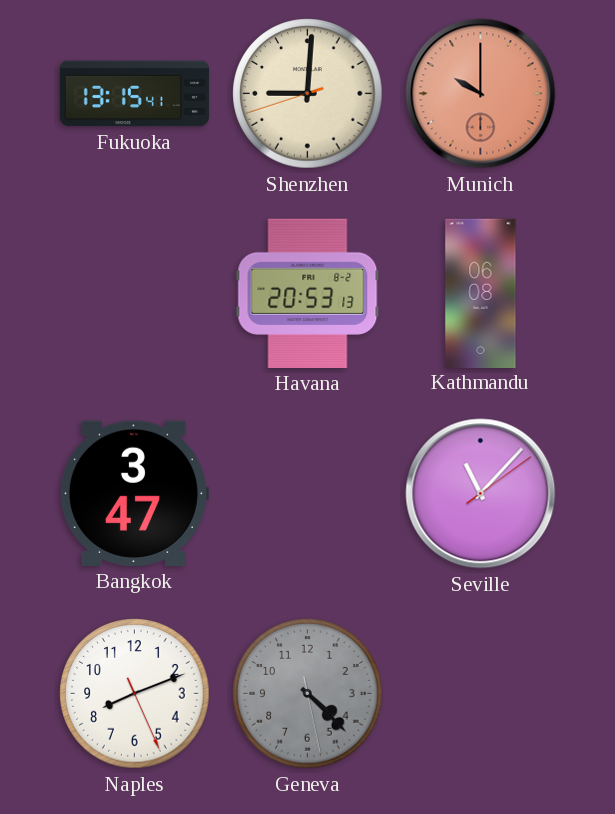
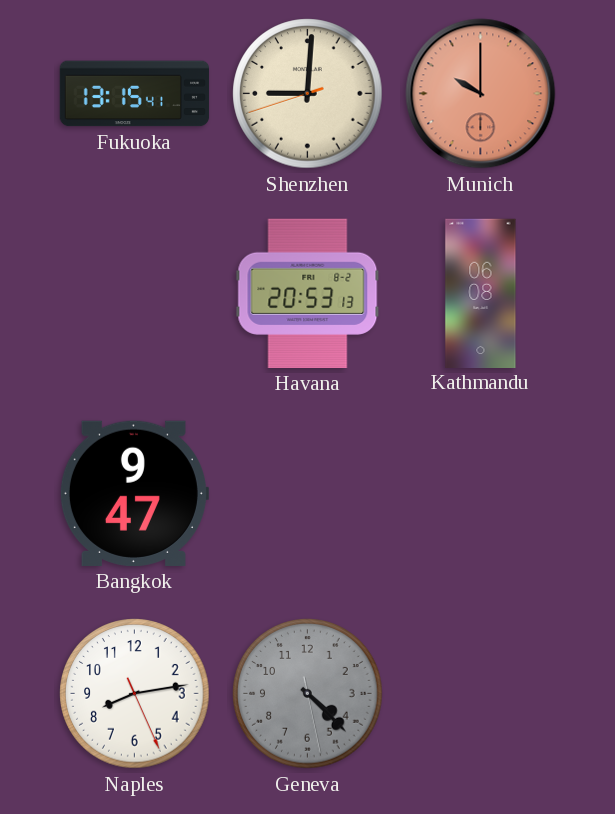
Bangkok: 3:47 -> 9:47
Seville: 11:07 -> none
Naples: 8:11 -> 8:13
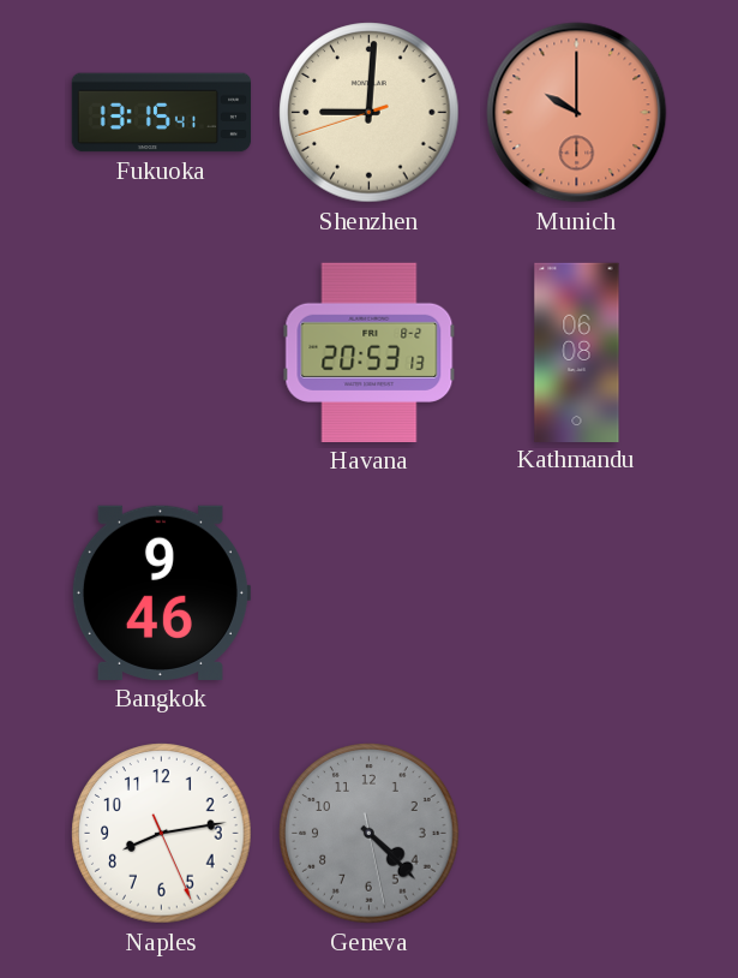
Bangkok: 9:47 -> 9:46
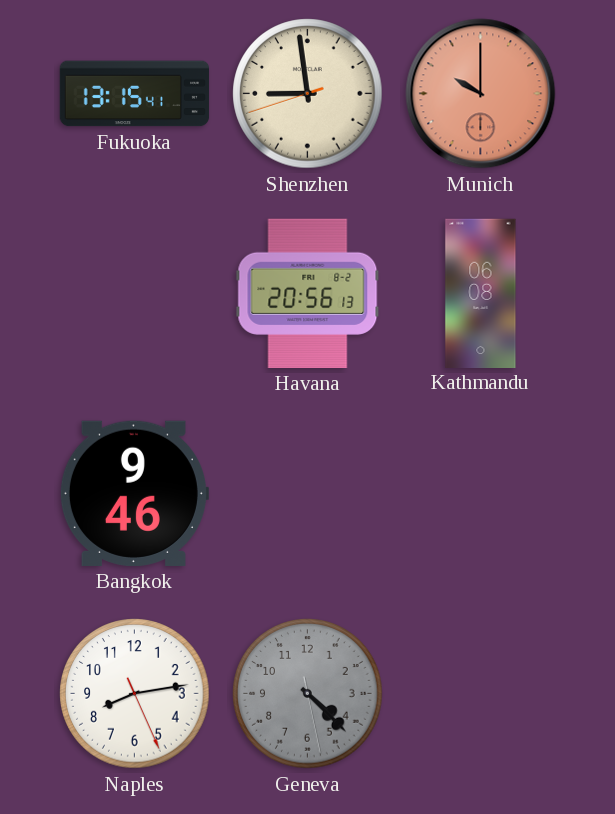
Shenzhen: 9:00 -> 8:58
Havana: 20:53 -> 20:56
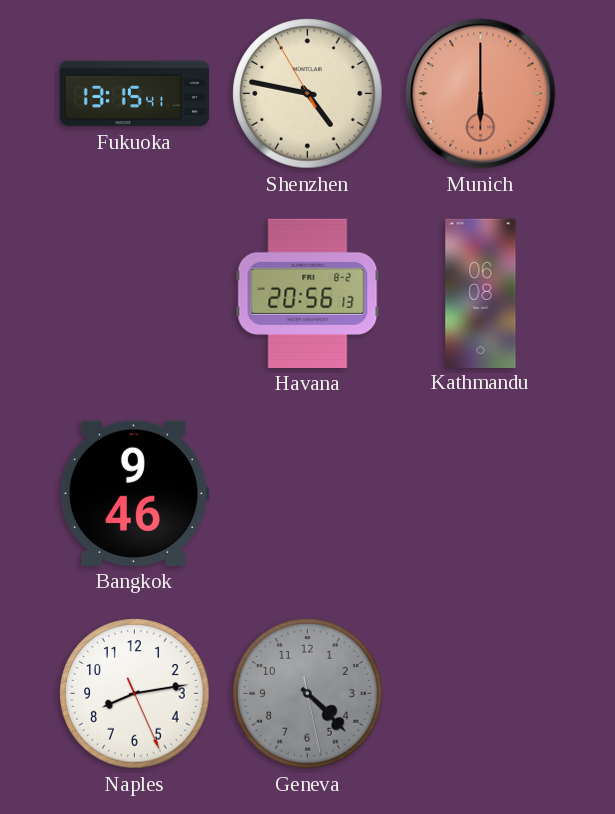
Shenzhen: 8:58 -> 4:46
Munich: 10:00 -> 6:00
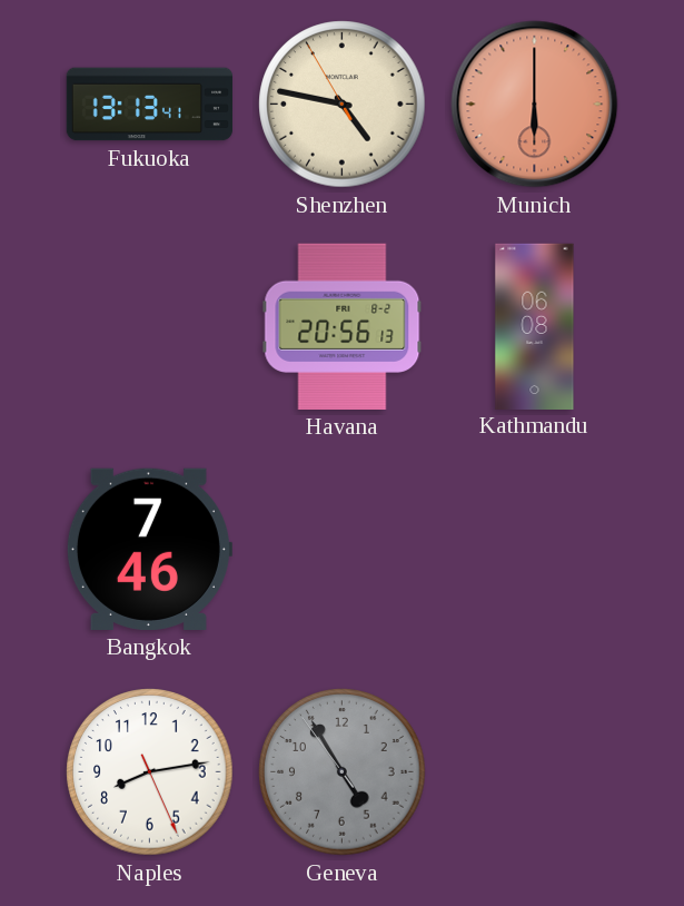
Fukuoka: 13:15 -> 13:13
Bangkok: 9:46 -> 7:46
Geneva: 4:22 -> 4:54
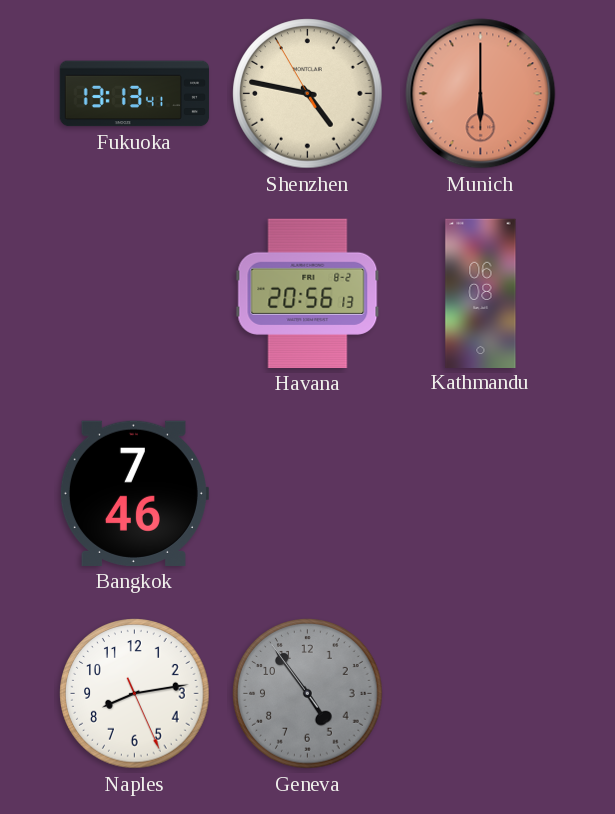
Geneva: 4:54 -> 4:53
